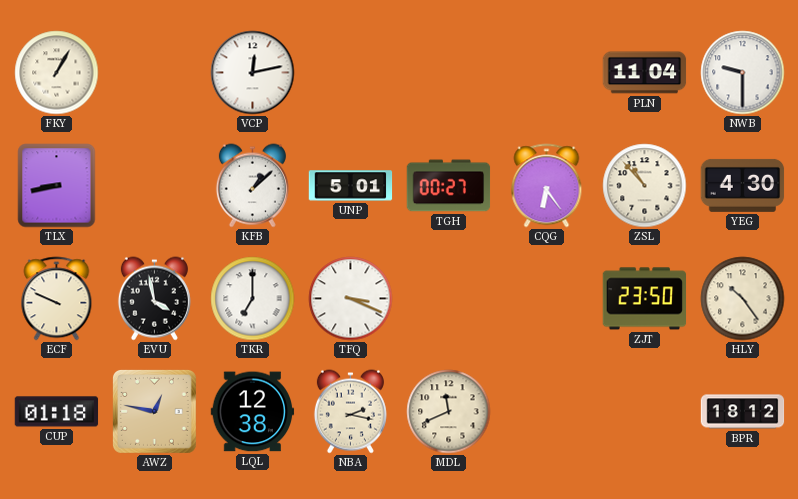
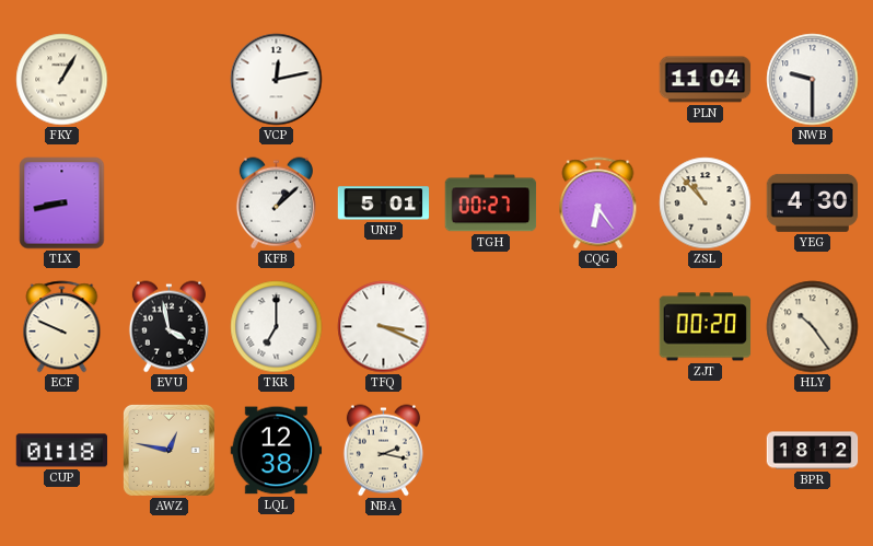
ZJT: 23:50 -> 00:20
MDL: 11:41 -> none
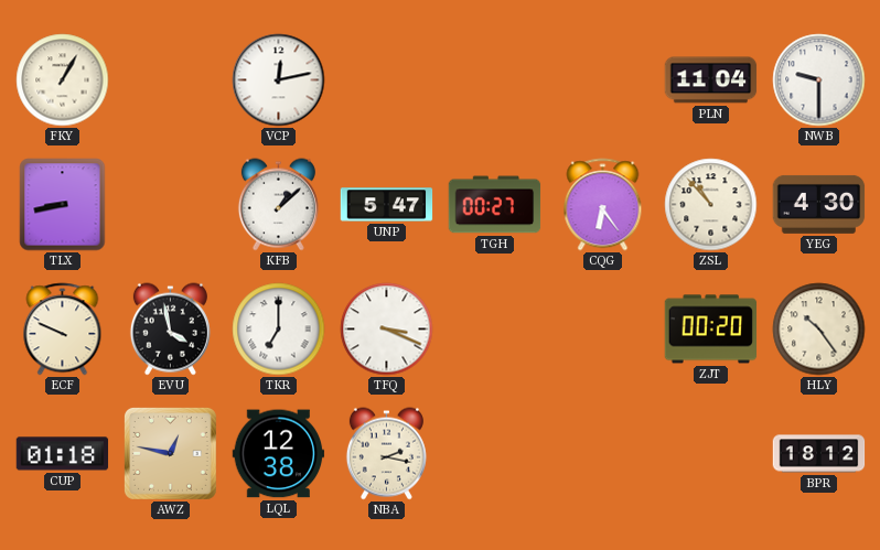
UNP: 5:01 -> 5:47
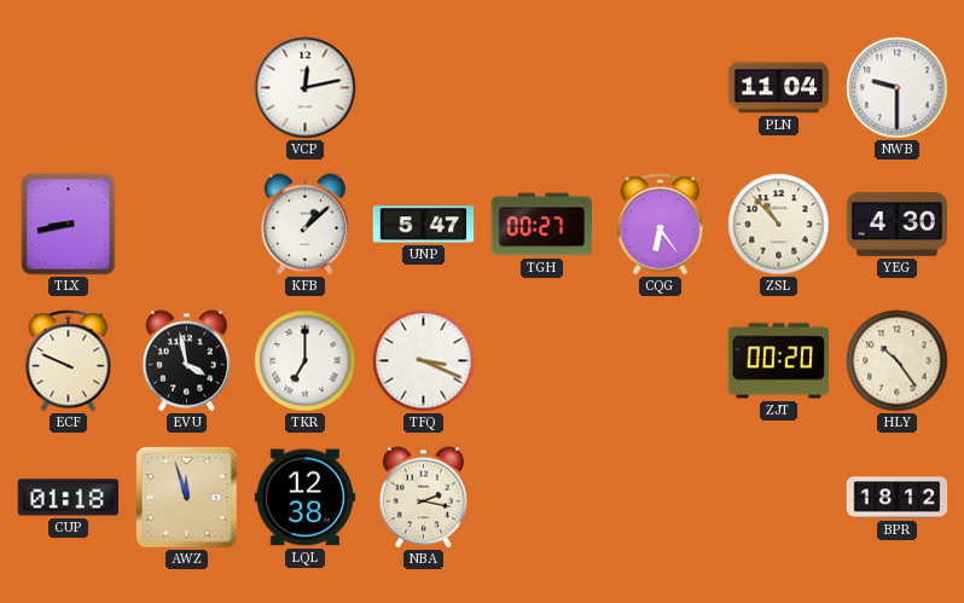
FKY: 1:05 -> none
AWZ: 12:47 -> 11:57
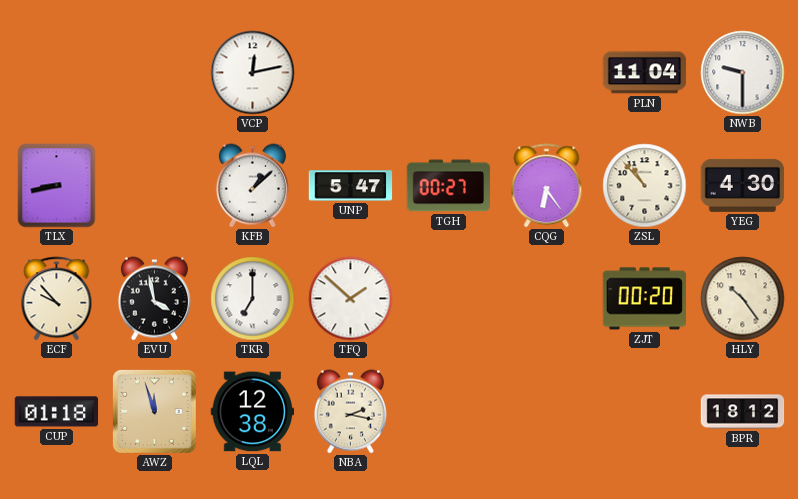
ECF: 9:49 -> 9:53
TFQ: 3:19 -> 1:52
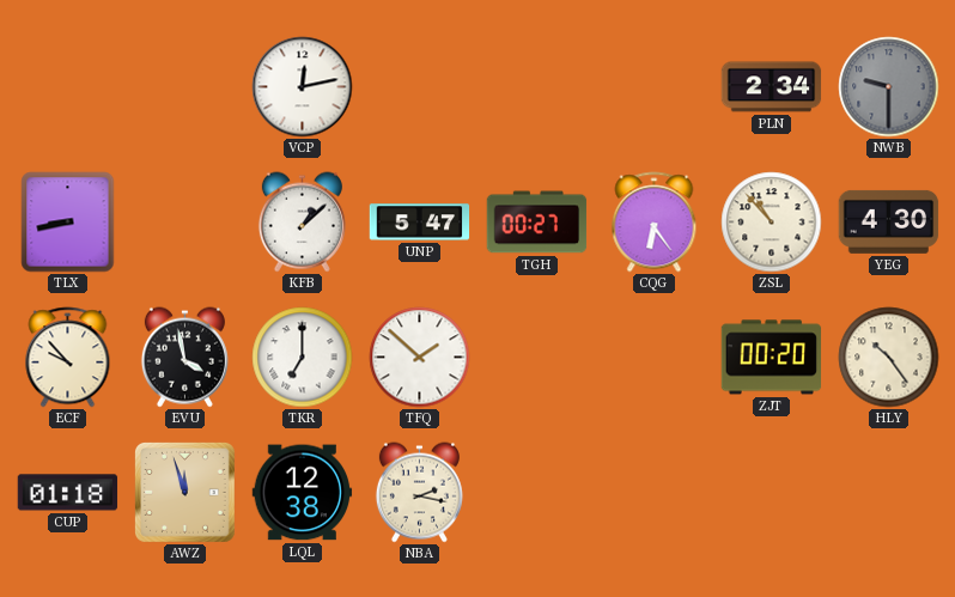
PLN: 11:04 -> 2:34
NWB dial: white -> grey
BPR: 18:12 -> none
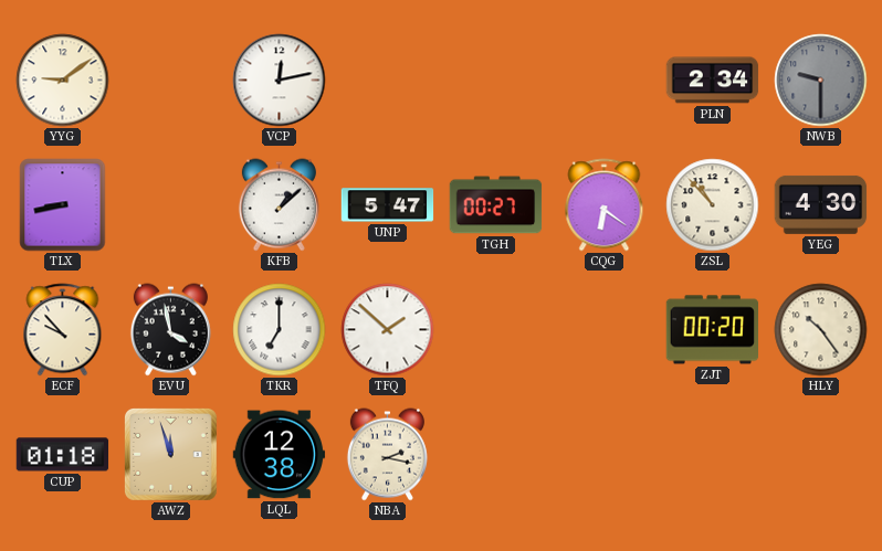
YYG: none -> 9:09
CQG: 6:24 -> 6:21
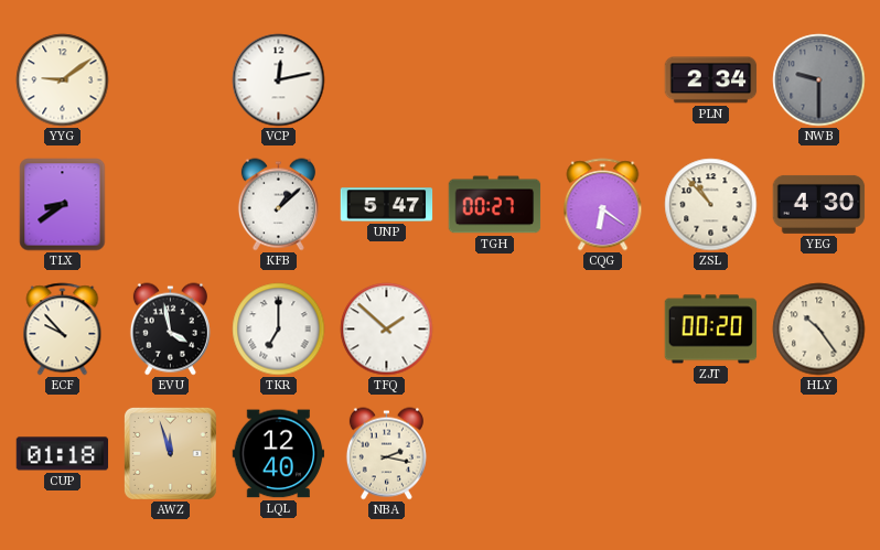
TLX: 8:43 -> 8:39
LQL: 12:38 -> 12:40
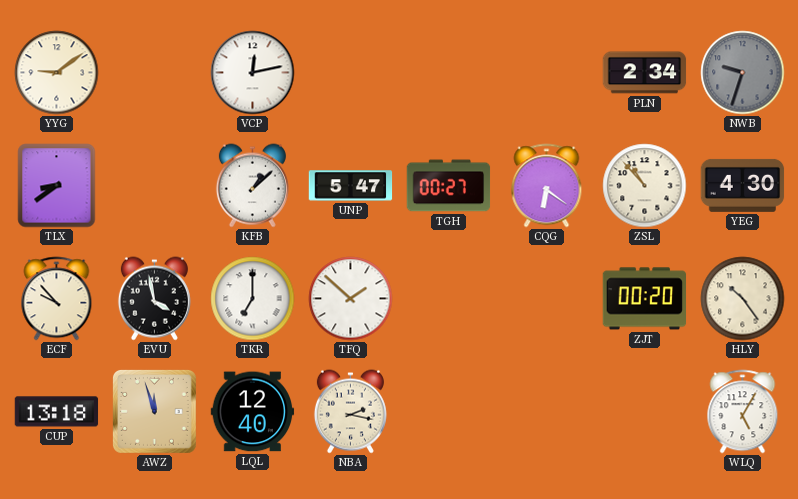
NWB: 9:30 -> 9:33
CUP: 01:18 -> 13:18
WLQ: none -> 5:05
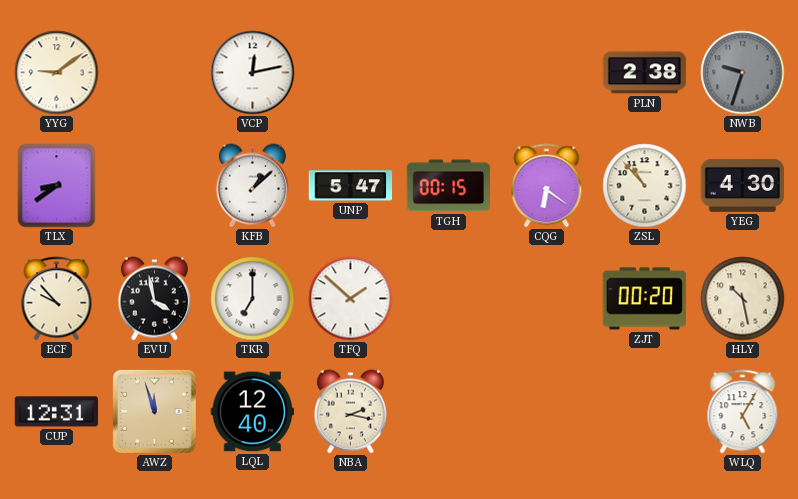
PLN: 2:34 -> 2:38
TGH: 00:27 -> 00:15
HLY: 10:24 -> 10:28
CUP: 13:18 -> 12:31
